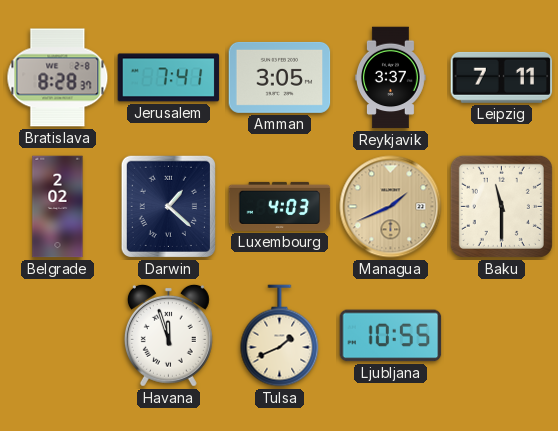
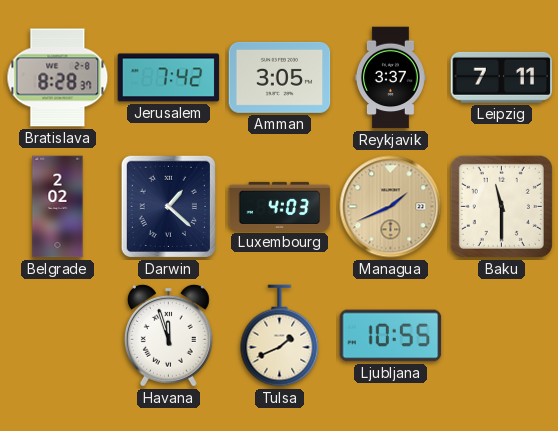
Jerusalem: 7:41 -> 7:42
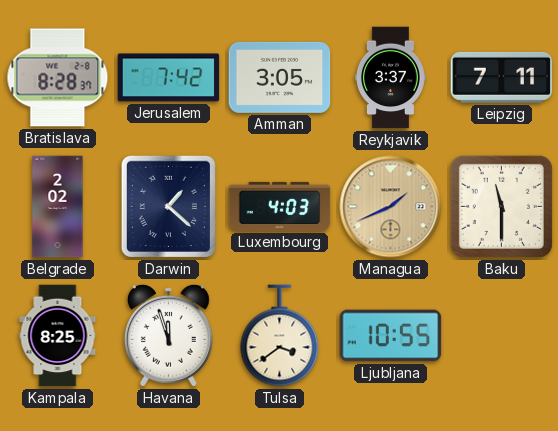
Kampala: none -> 8:25
Tulsa: 1:41 -> 3:39
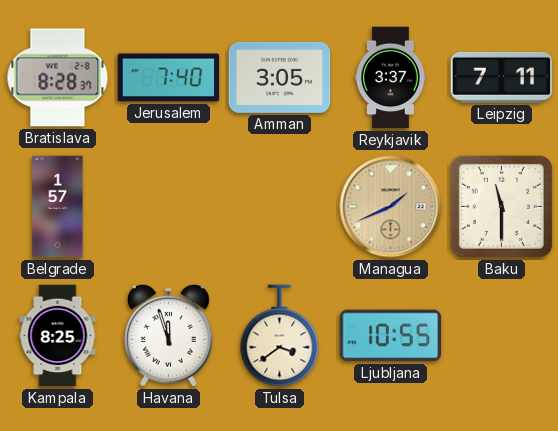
Jerusalem: 7:42 -> 7:40
Belgrade: 2:02 -> 1:57
Darwin: 1:22 -> none
Luxembourg: 4:03 -> none
